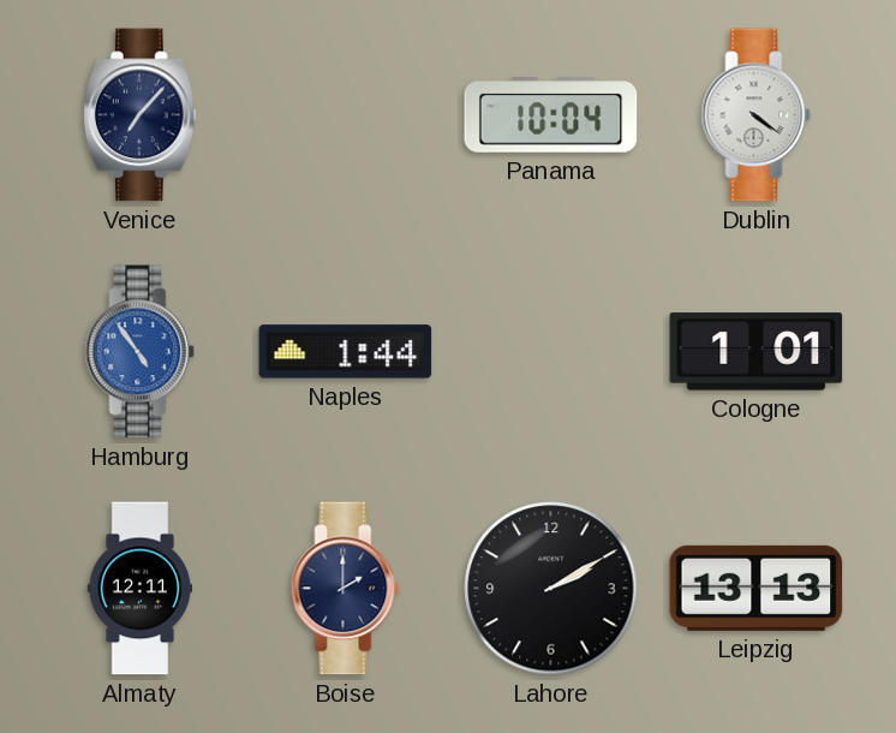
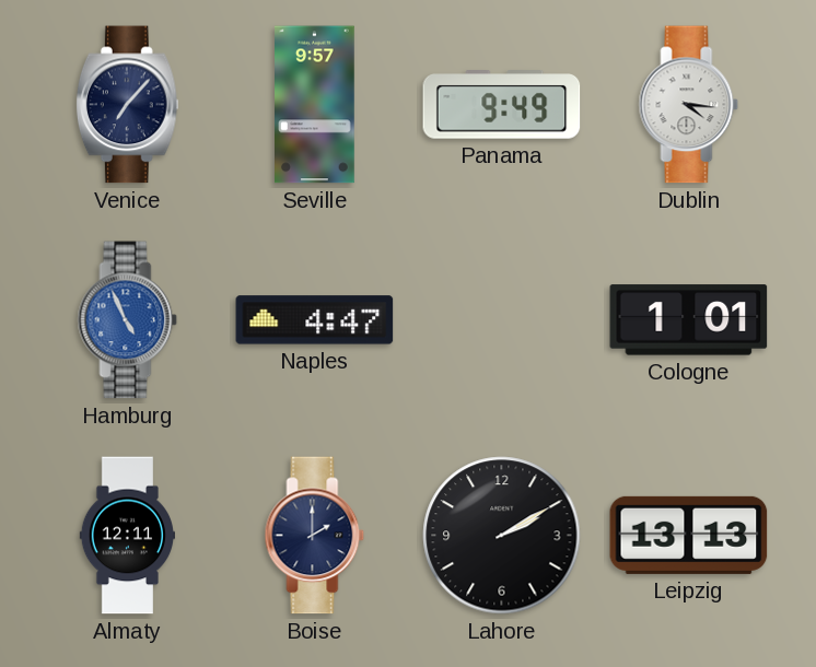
Seville: none -> 9:57
Panama: 10:04 -> 9:49
Dublin: 4:21 -> 4:16
Hamburg: 4:54 -> 4:56
Naples: 1:44 -> 4:47
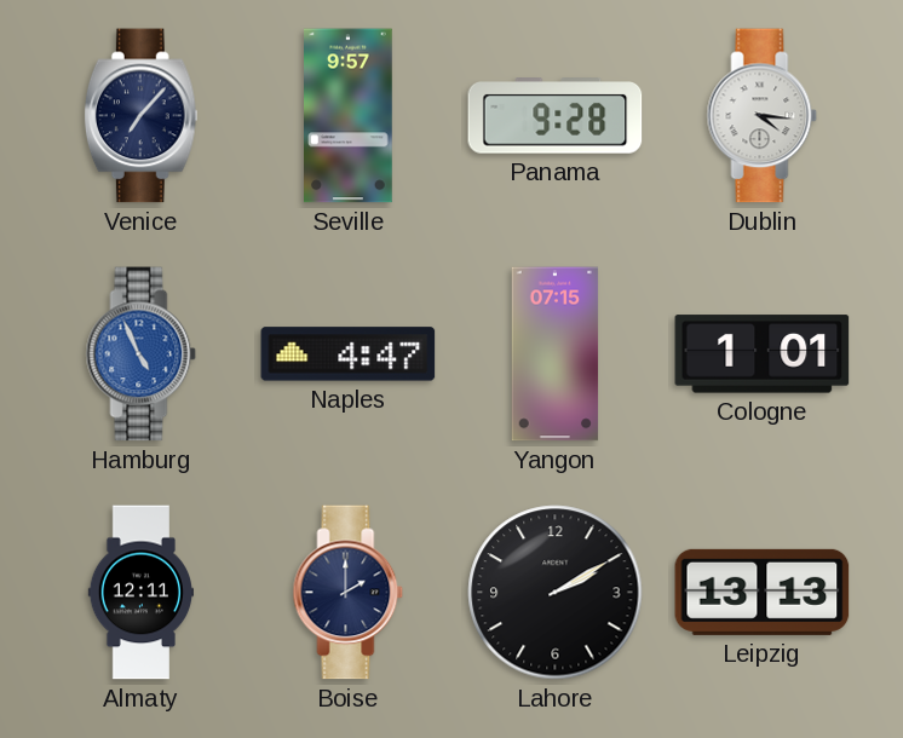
Panama: 9:49 -> 9:28
Yangon: none -> 07:15
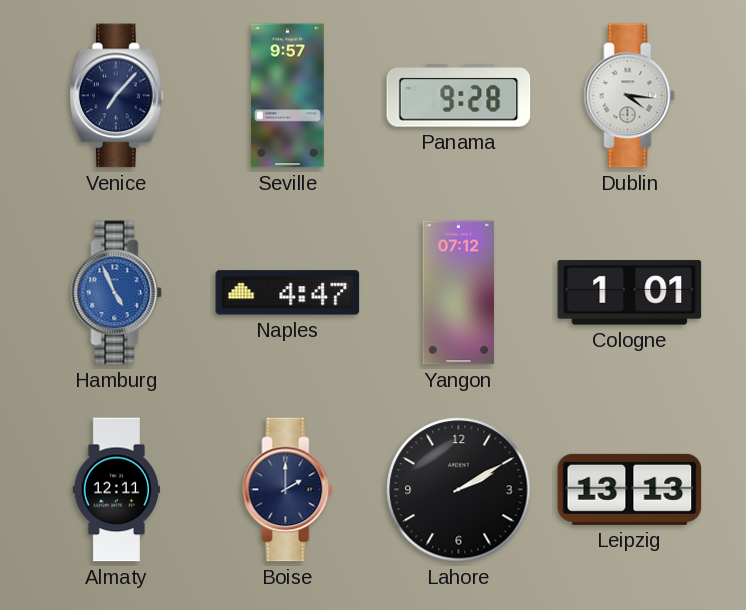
Yangon: 07:15 -> 07:12
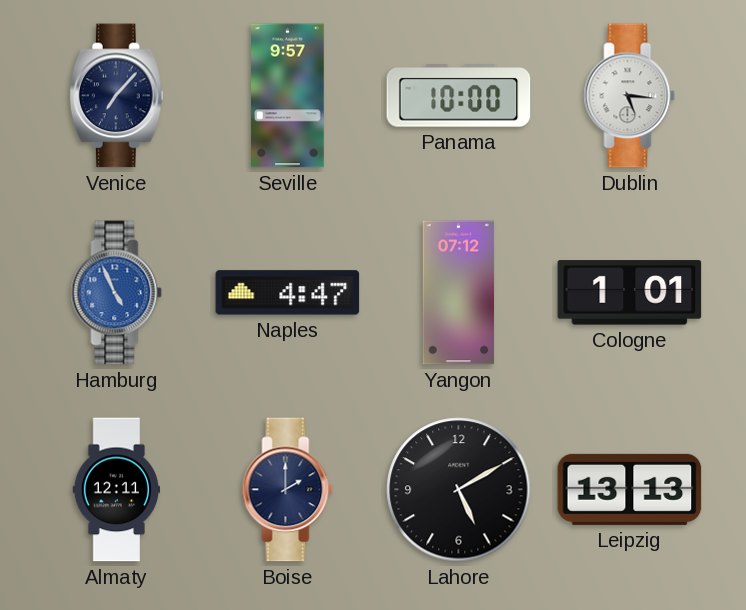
Panama: 9:28 -> 10:00
Dublin: 4:16 -> 5:16
Lahore: 2:10 -> 5:10
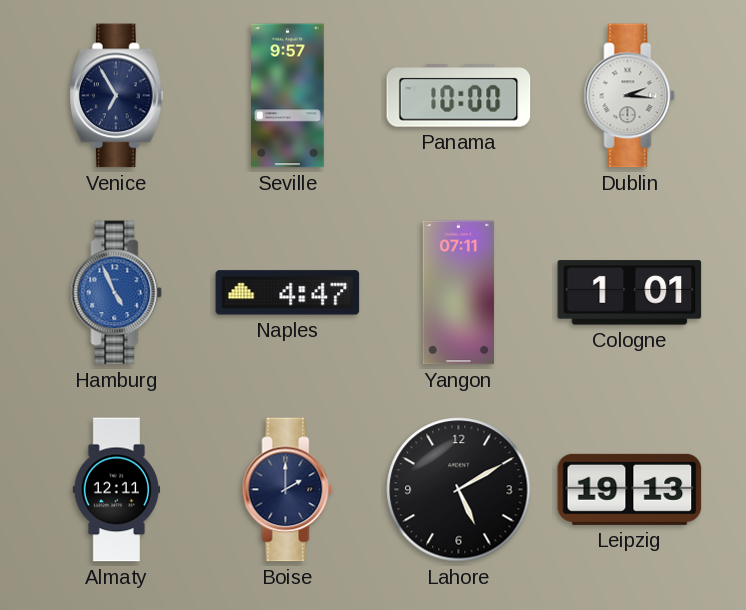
Venice: 7:07 -> 6:55
Dublin: 5:16 -> 2:16
Yangon: 07:12 -> 07:11
Leipzig: 13:13 -> 19:13
